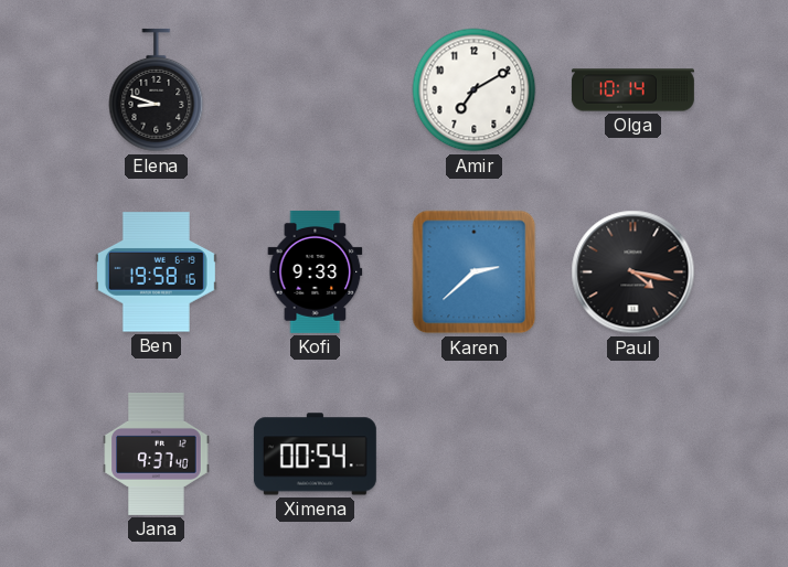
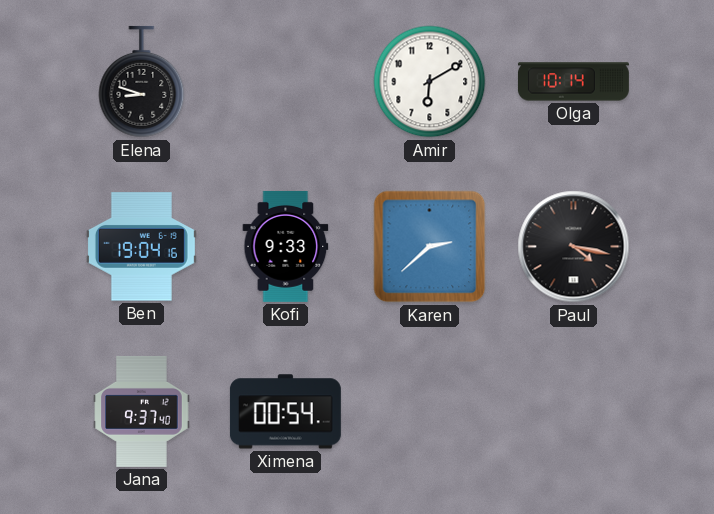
Amir: 7:10 -> 6:10
Ben: 19:58 -> 19:04
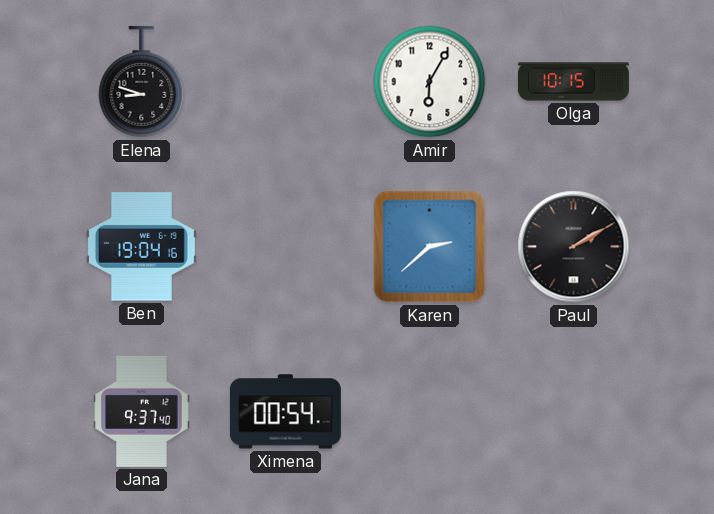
Amir: 6:10 -> 6:05
Olga: 10:14 -> 10:15
Kofi: 9:33 -> none
Paul: 4:17 -> 2:10
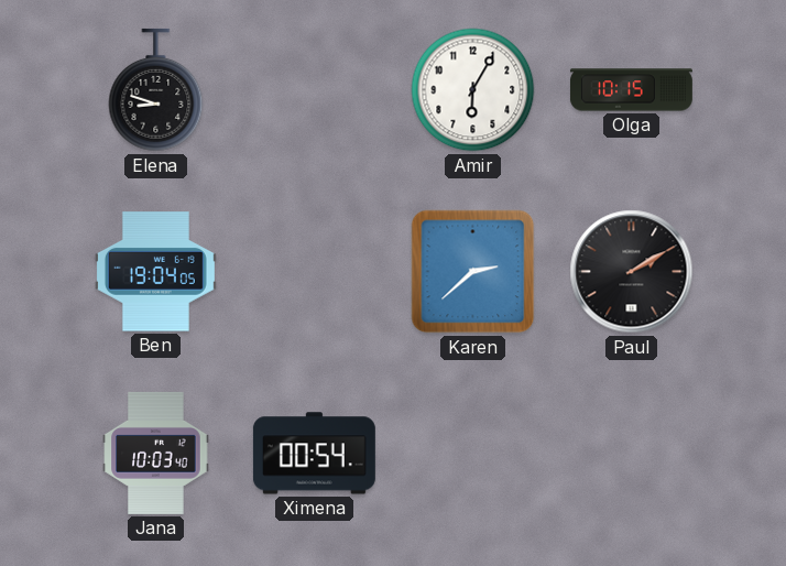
Ben: 19:04:16 -> 19:04:05
Jana: 9:37 -> 10:03
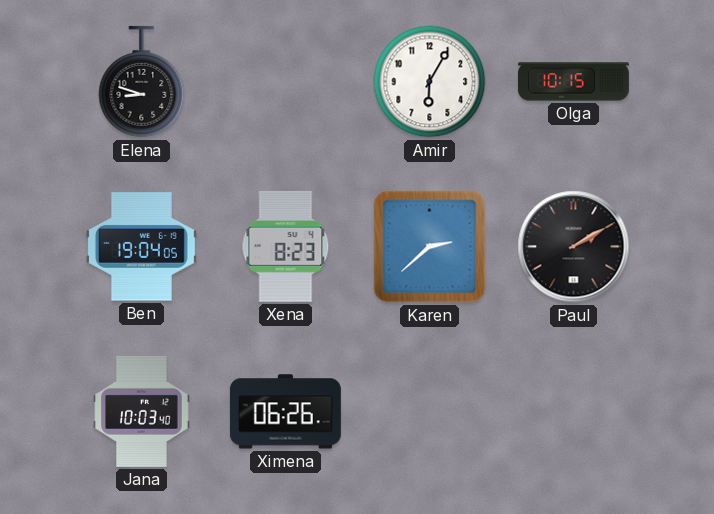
Xena: none -> 8:23
Ximena: 00:54 -> 06:26
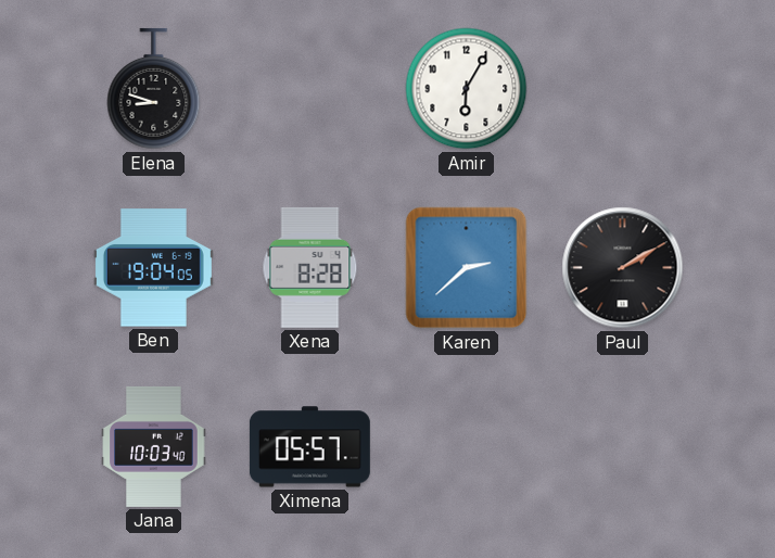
Olga: 10:15 -> none
Xena: 8:23 -> 8:28
Ximena: 06:26 -> 05:57
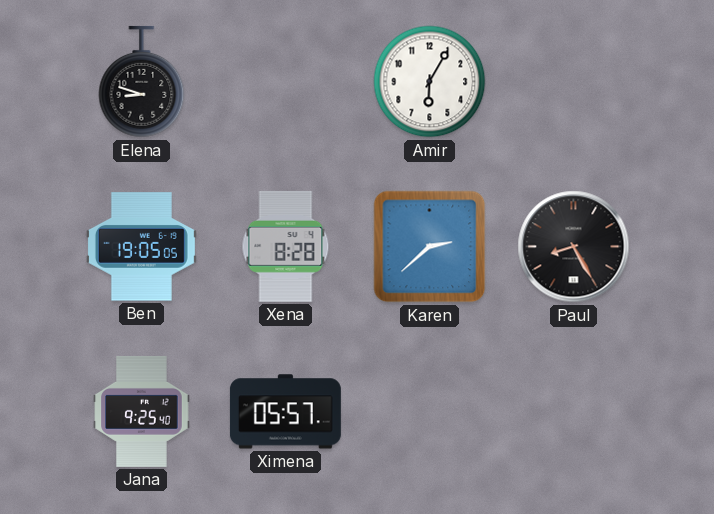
Ben: 19:04 -> 19:05
Paul: 2:10 -> 8:25
Jana: 10:03 -> 9:25
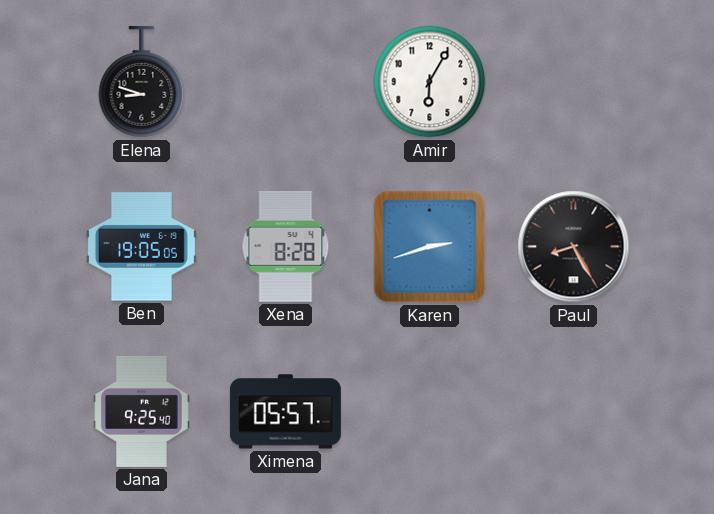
Karen: 2:38 -> 2:42
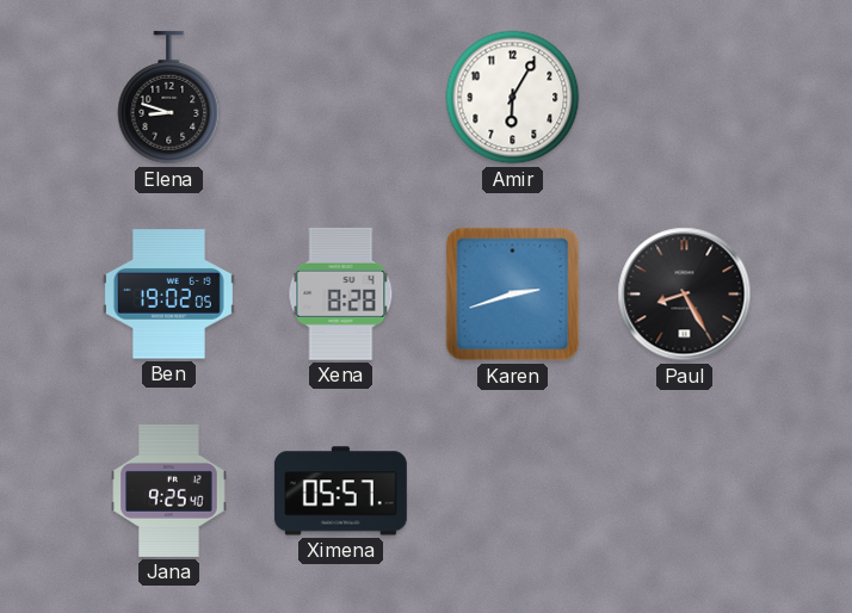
Ben: 19:05 -> 19:02
